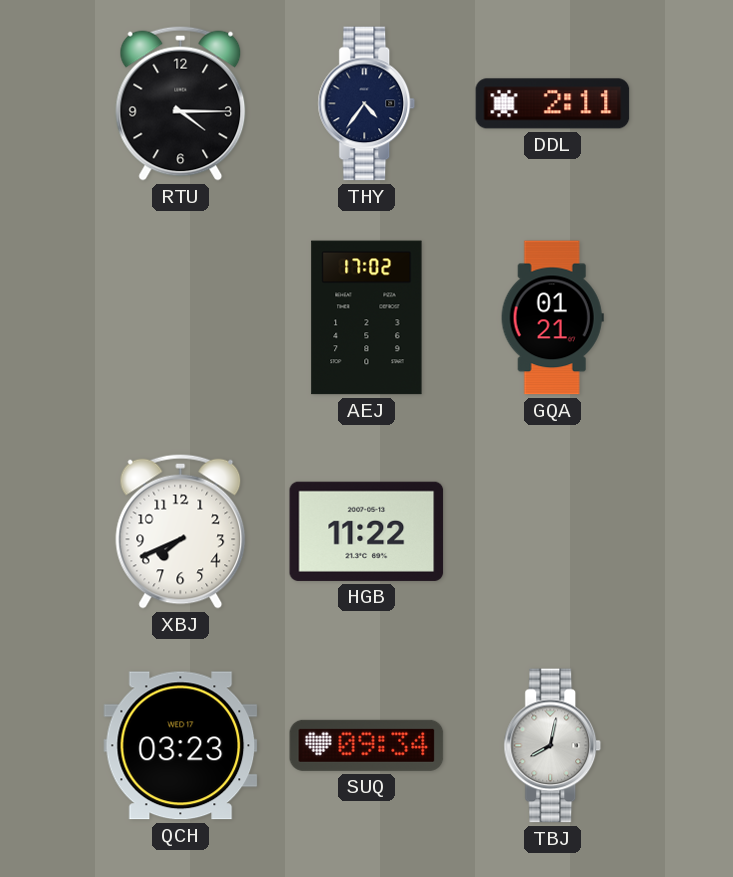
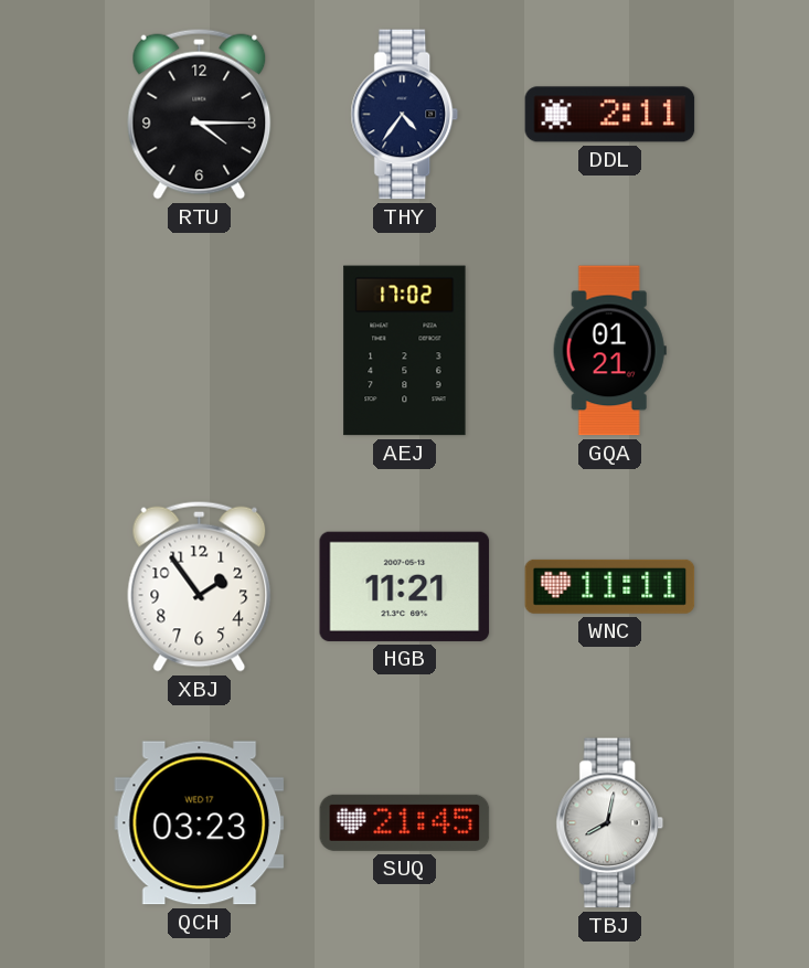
XBJ: 7:41 -> 1:54
HGB: 11:22 -> 11:21
WNC: none -> 11:11
SUQ: 09:34 -> 21:45
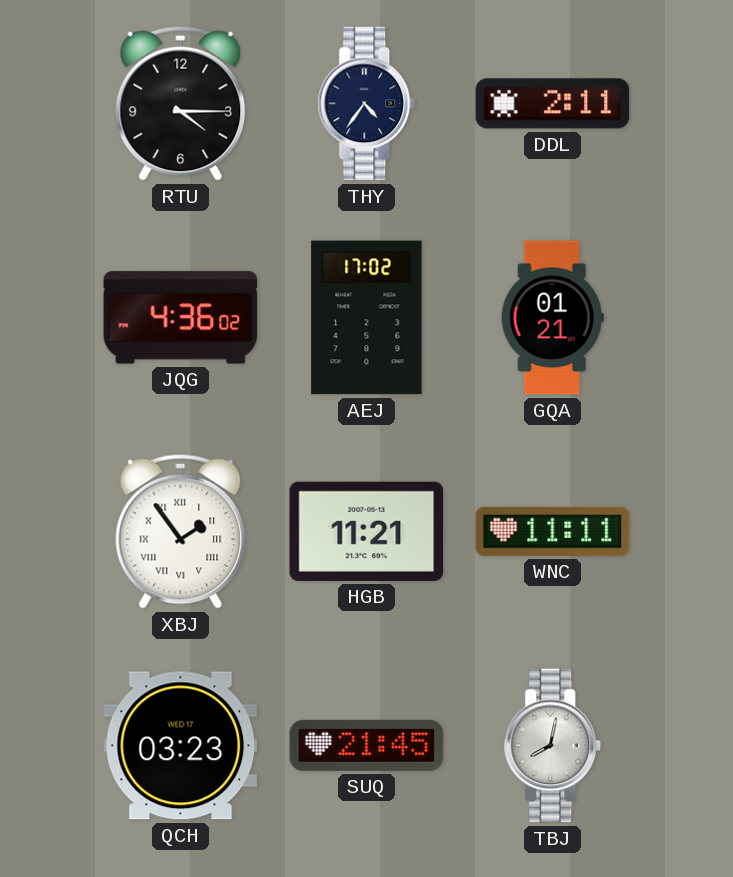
JQG: none -> 4:36
XBJ numerals: Arabic -> Roman
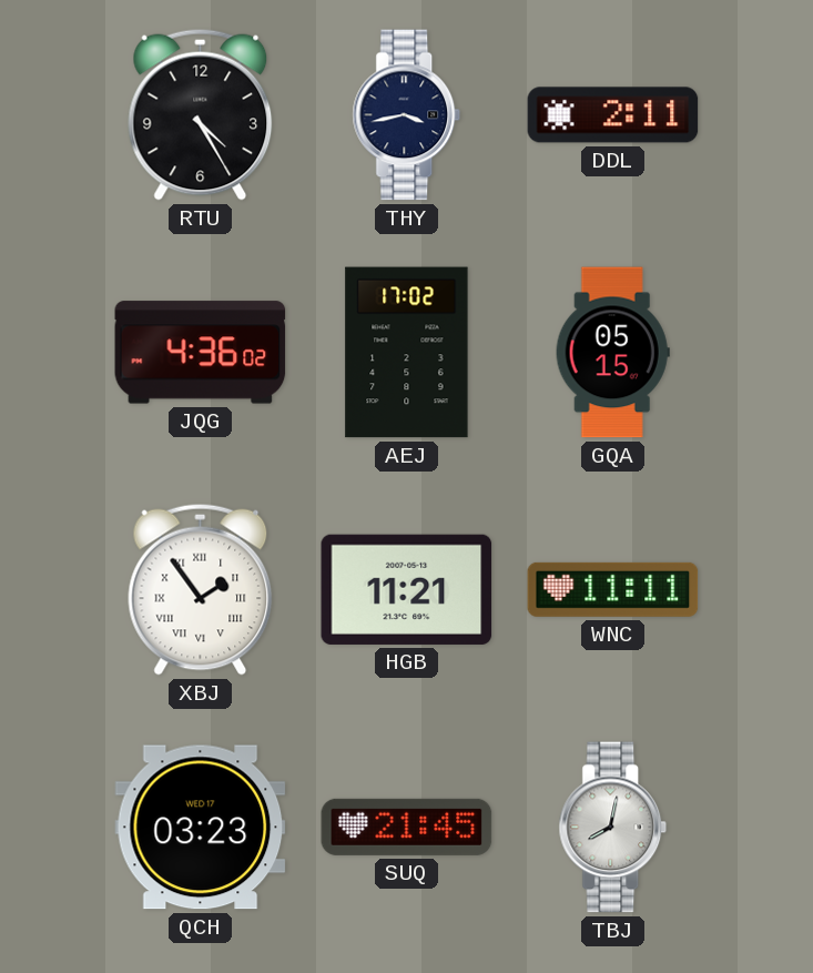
RTU: 4:15 -> 4:25
THY: 4:36 -> 3:43
GQA: 01:21 -> 05:15
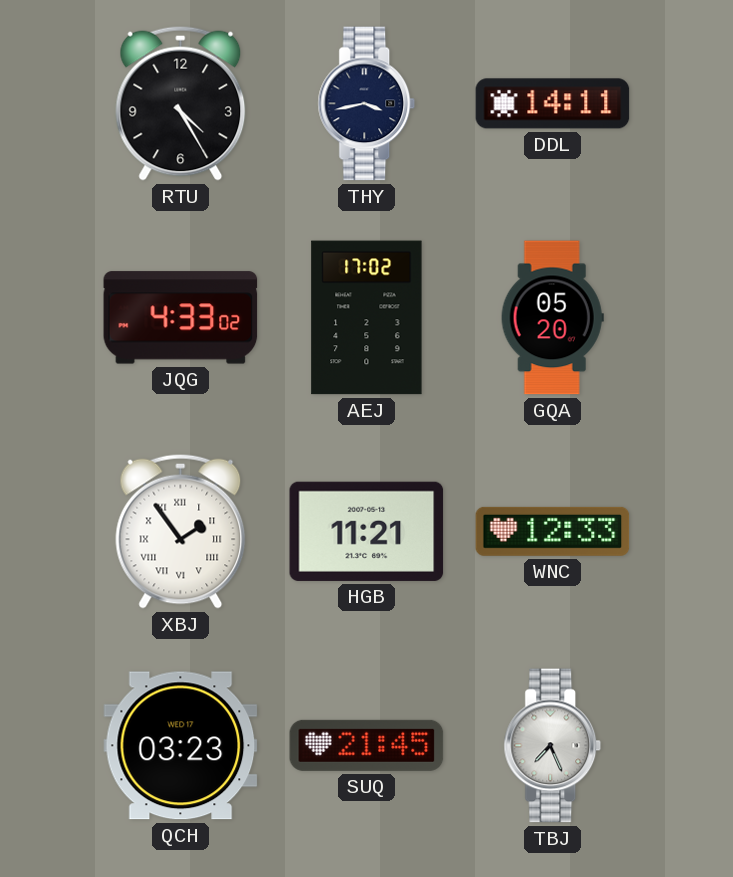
DDL: 2:11 -> 14:11
JQG: 4:36 -> 4:33
GQA: 05:15 -> 05:20
WNC: 11:11 -> 12:33
TBJ: 8:02 -> 7:26
